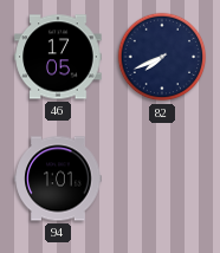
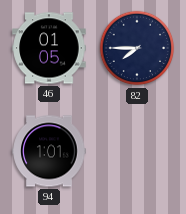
46: 17:05 -> 01:05
82: 7:41 -> 7:45
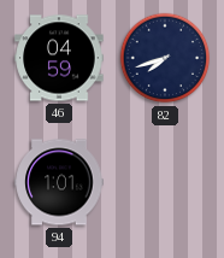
46: 01:05 -> 04:59
82: 7:45 -> 7:42
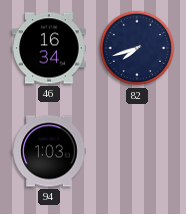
46: 04:59 -> 16:34
94: 1:01 -> 1:03
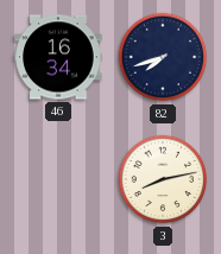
94: 1:03 -> none
3: none -> 8:13
